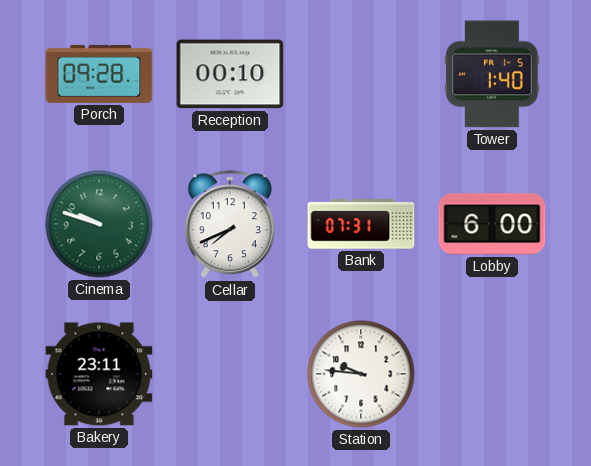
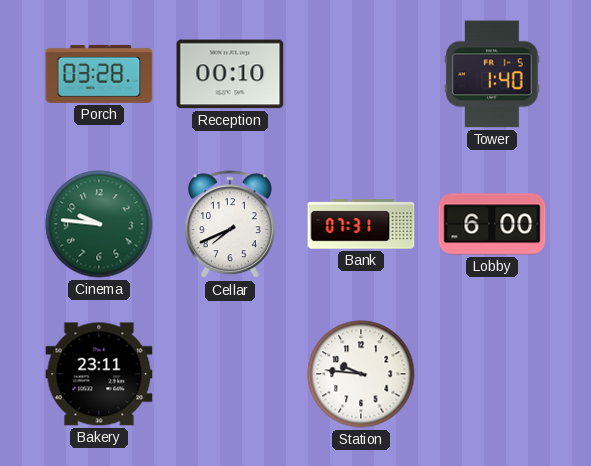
Porch: 09:28 -> 03:28
Cinema: 9:48 -> 9:46
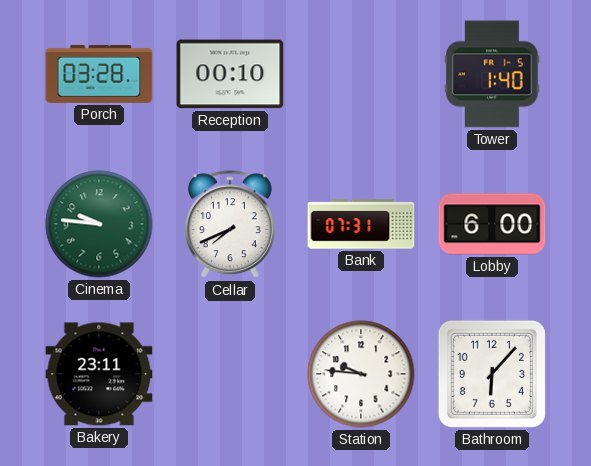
Bathroom: none -> 6:07
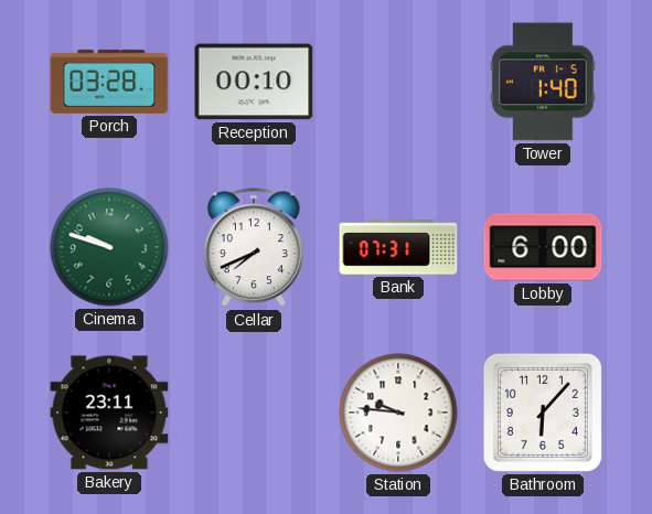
Cinema: 9:46 -> 9:48
